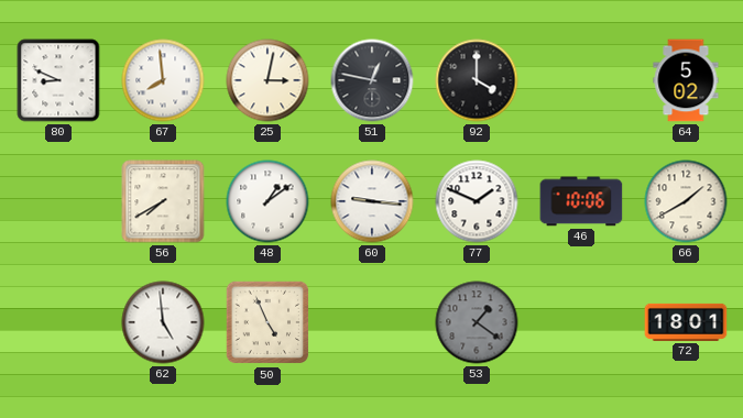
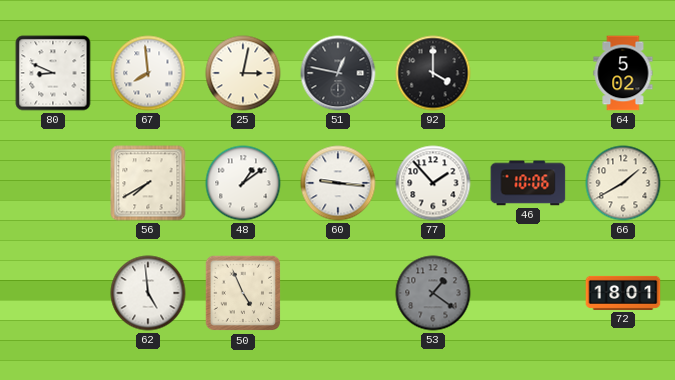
77: 1:49 -> 1:53
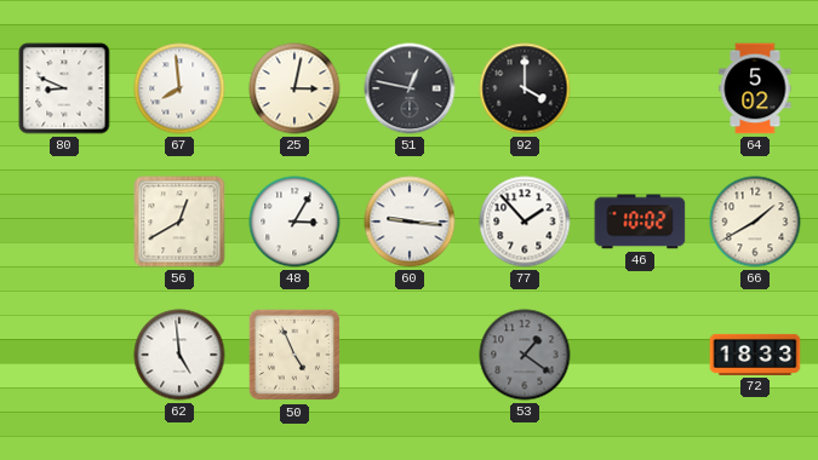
56: 7:40 -> 12:40
48: 1:09 -> 3:05
46: 10:06 -> 10:02
72: 18:01 -> 18:33
